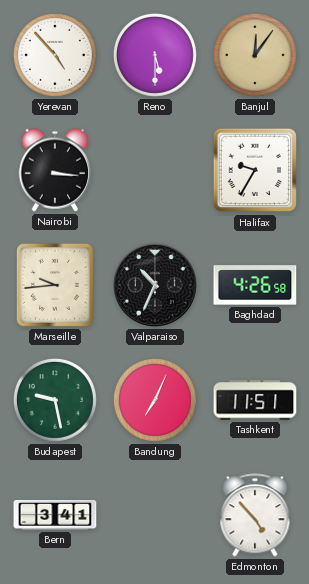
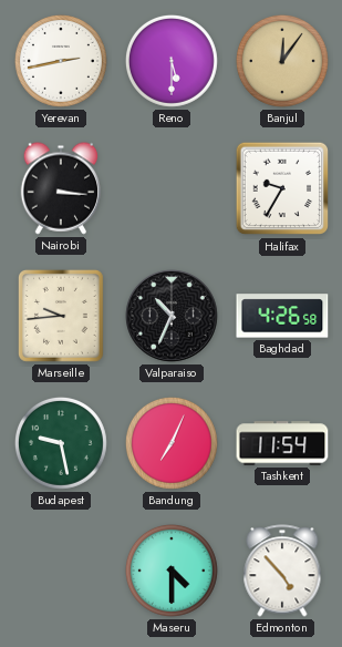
Yerevan: 4:53 -> 2:43
Tashkent: 11:51 -> 11:54
Bern: 3:41 -> none
Maseru: none -> 4:30
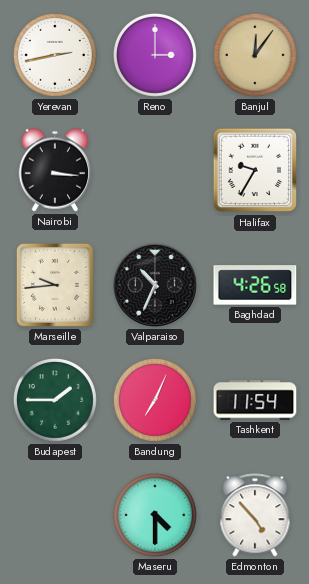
Reno: 5:30 -> 3:00
Budapest: 9:28 -> 1:45
